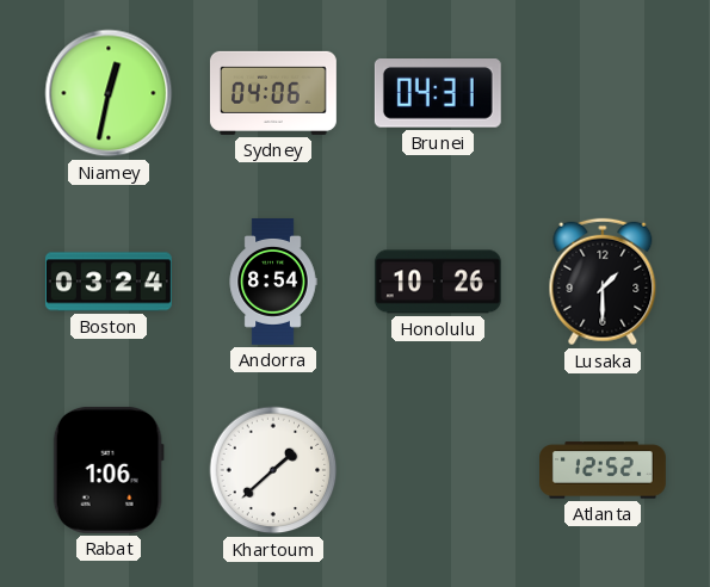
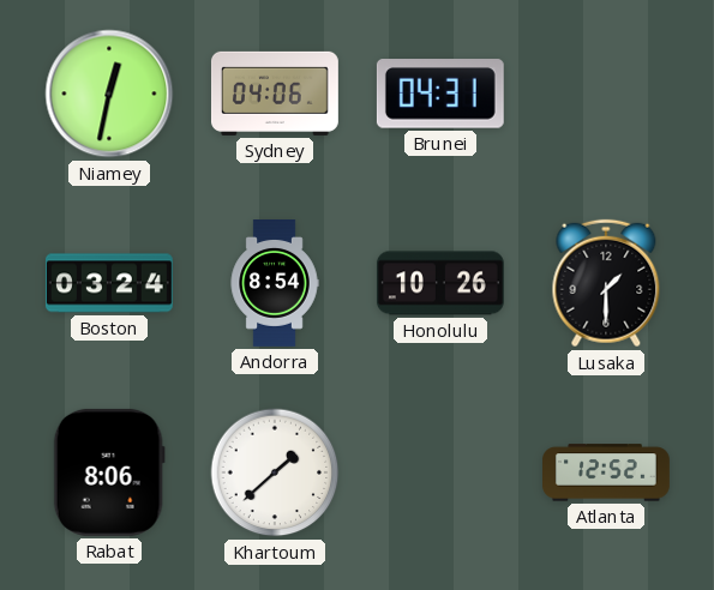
Rabat: 1:06 -> 8:06
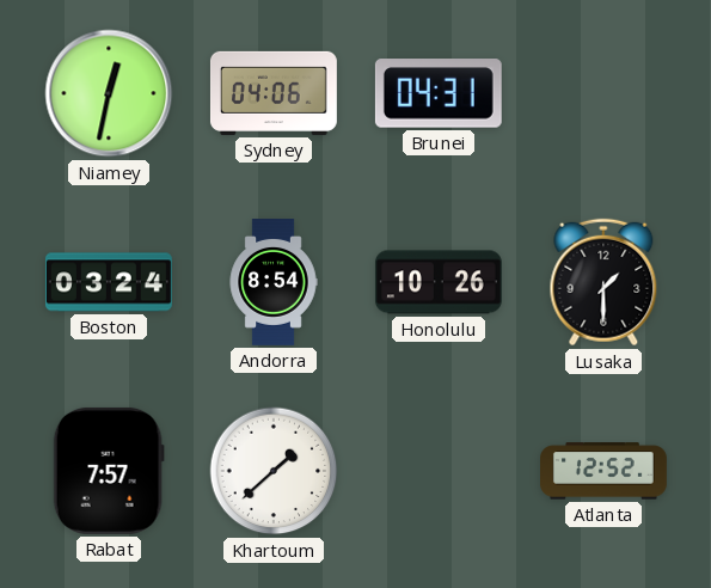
Rabat: 8:06 -> 7:57
